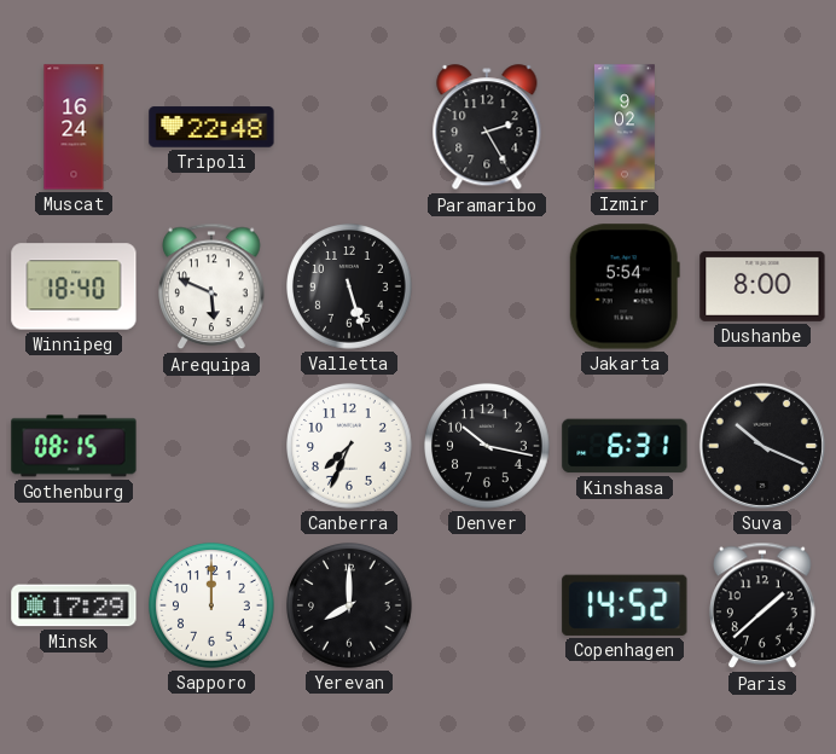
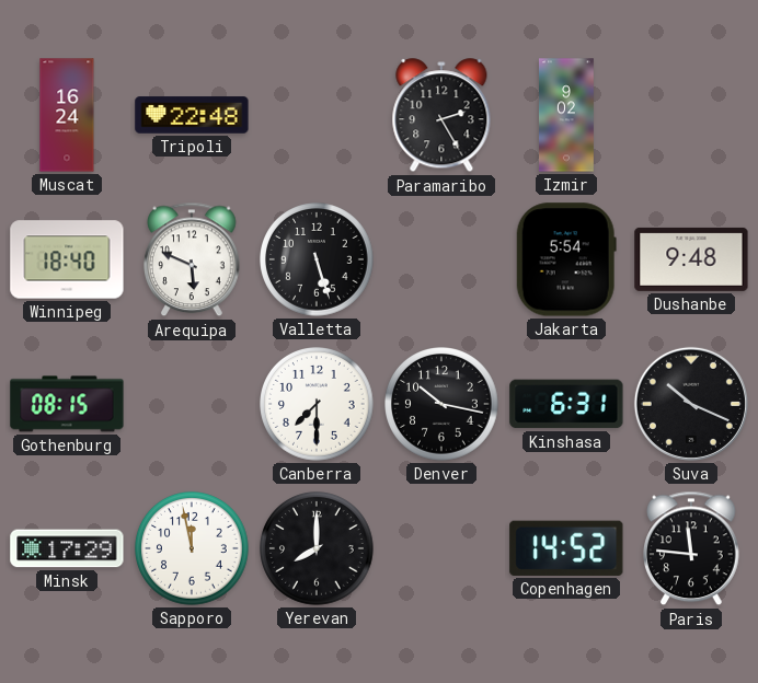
Dushanbe: 8:00 -> 9:48
Canberra: 7:34 -> 7:30
Sapporo: 12:00 -> 11:58
Paris: 1:38 -> 11:46
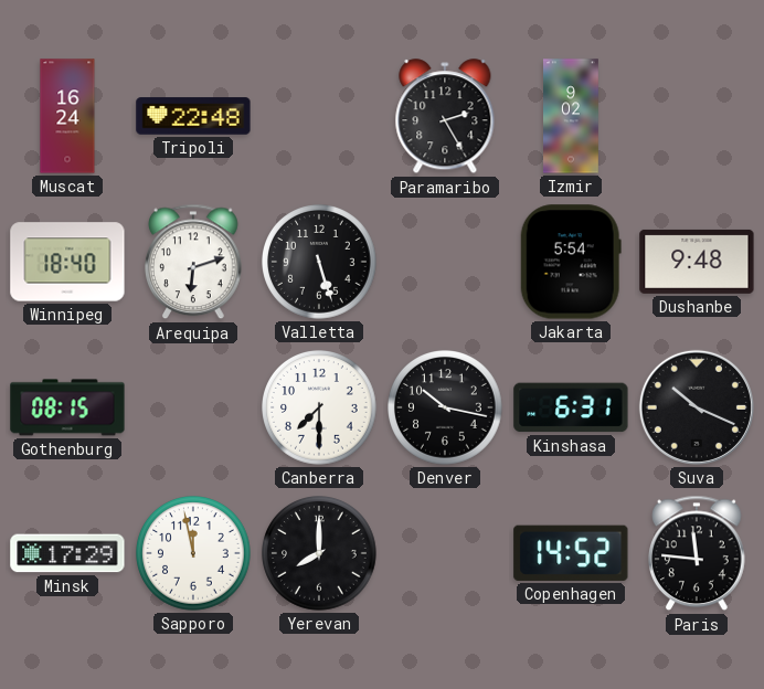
Arequipa: 5:49 -> 6:12
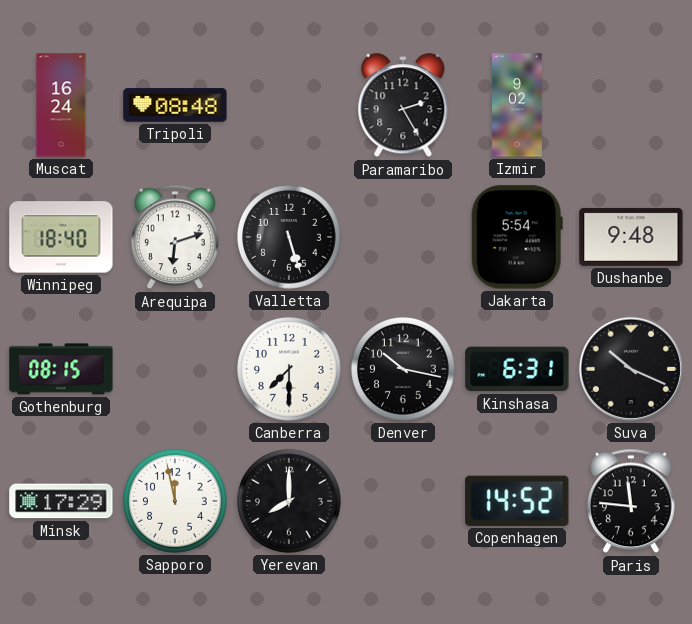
Tripoli: 22:48 -> 08:48
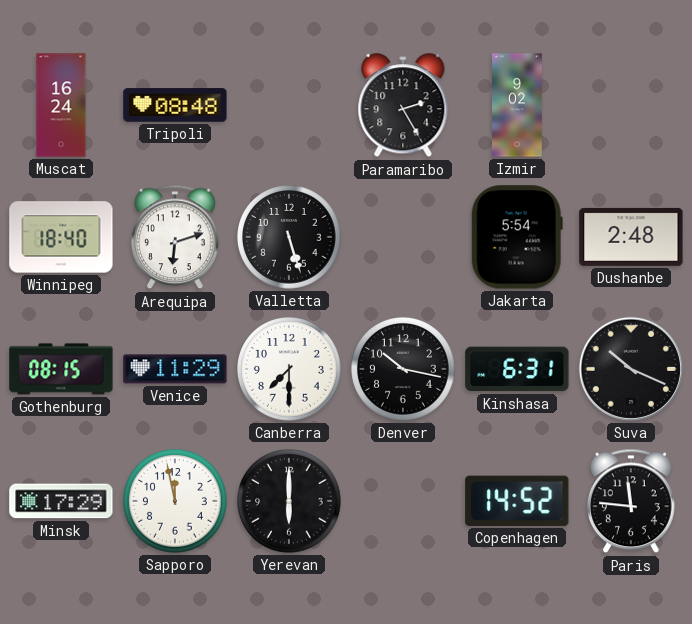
Dushanbe: 9:48 -> 2:48
Venice: none -> 11:29
Yerevan: 8:00 -> 6:00
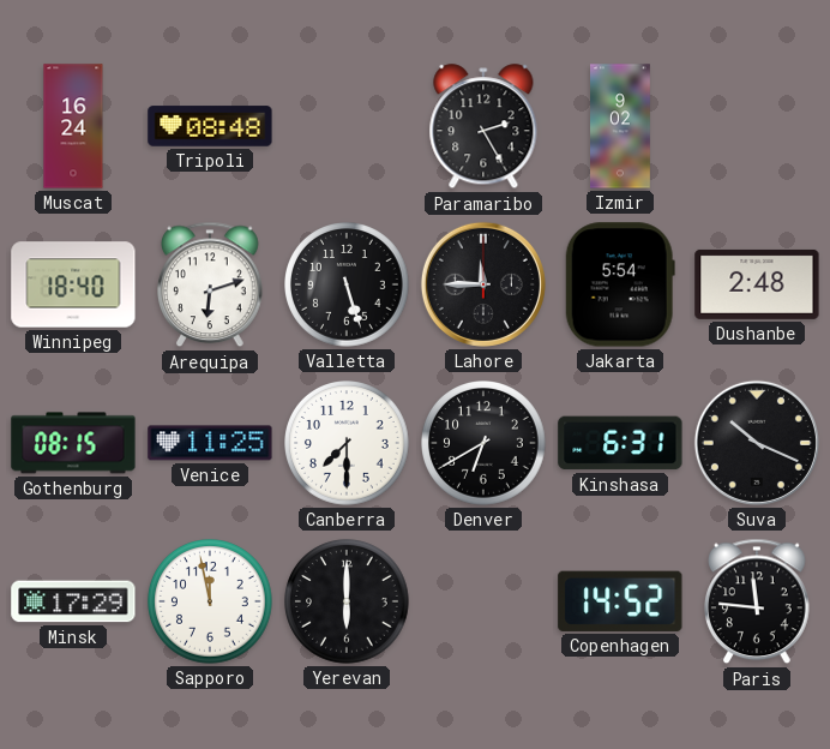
Lahore: none -> 11:45
Venice: 11:29 -> 11:25
Denver: 10:17 -> 6:40
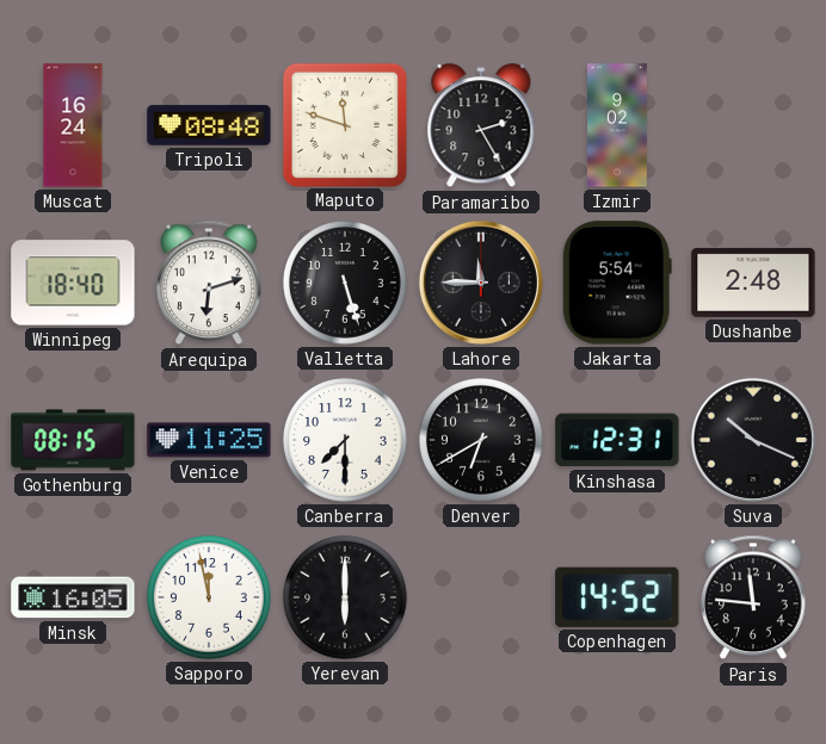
Maputo: none -> 11:48
Kinshasa: 6:31 -> 12:31
Minsk: 17:29 -> 16:05
